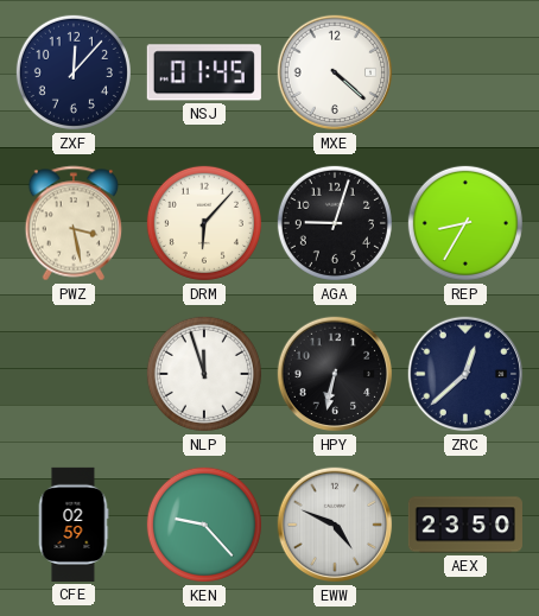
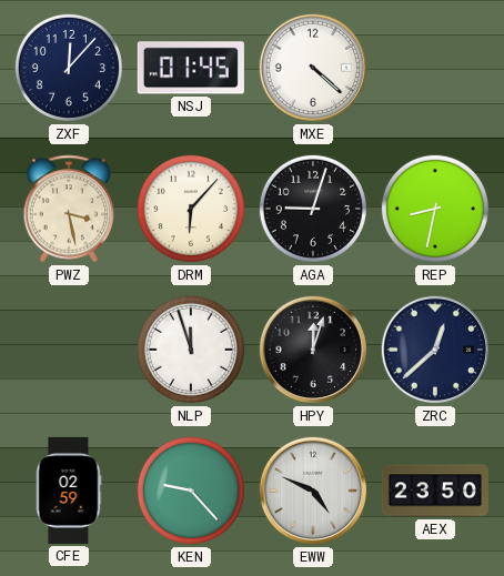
REP: 8:35 -> 8:32
HPY: 6:32 -> 12:03
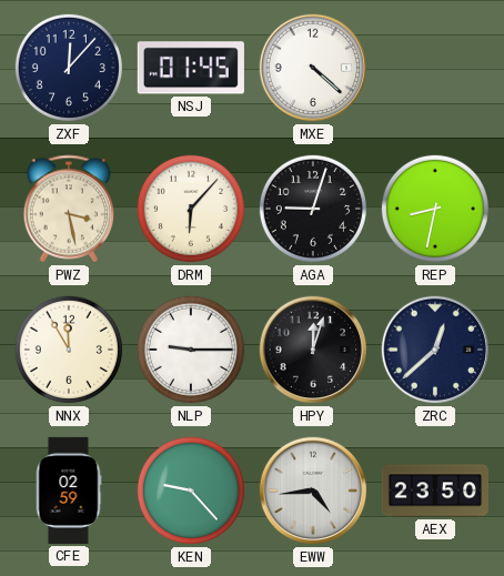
NNX: none -> 11:55
NLP: 11:57 -> 9:15
EWW: 4:49 -> 4:44
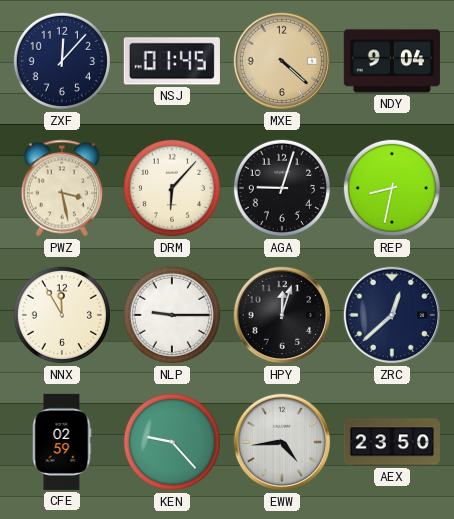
MXE dial: white -> champagne
NDY: none -> 9:04
